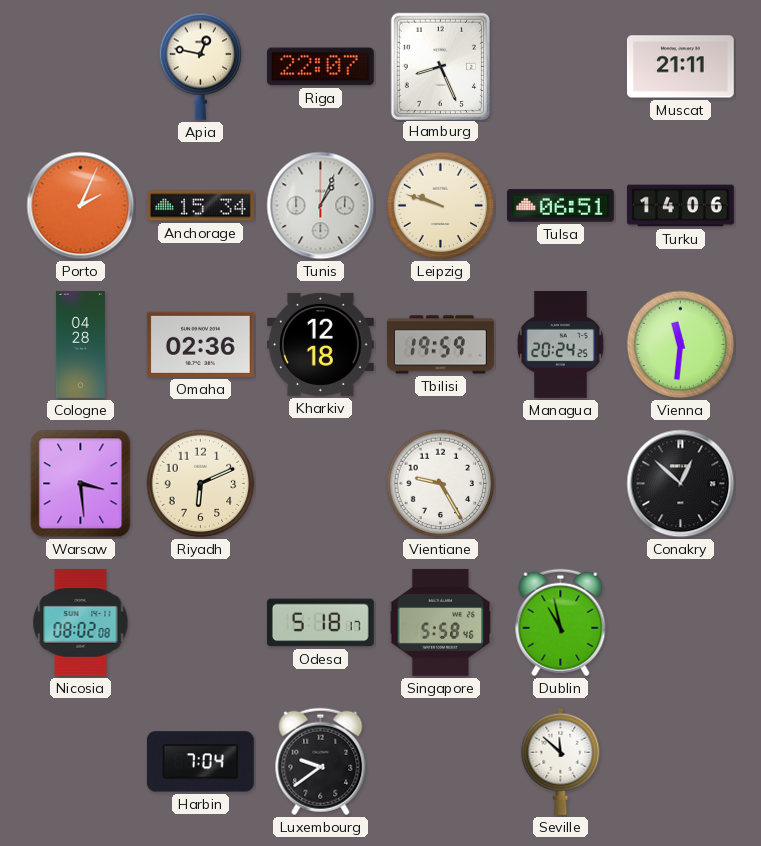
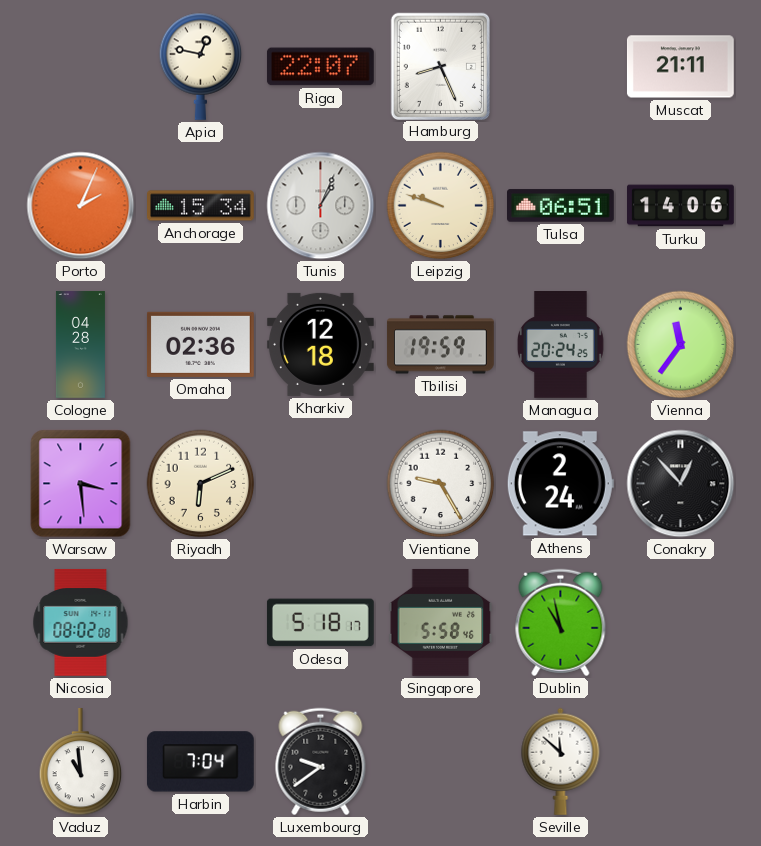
Vienna: 11:31 -> 11:36
Athens: none -> 2:24
Conakry: 12:52 -> 12:53
Vaduz: none -> 10:59
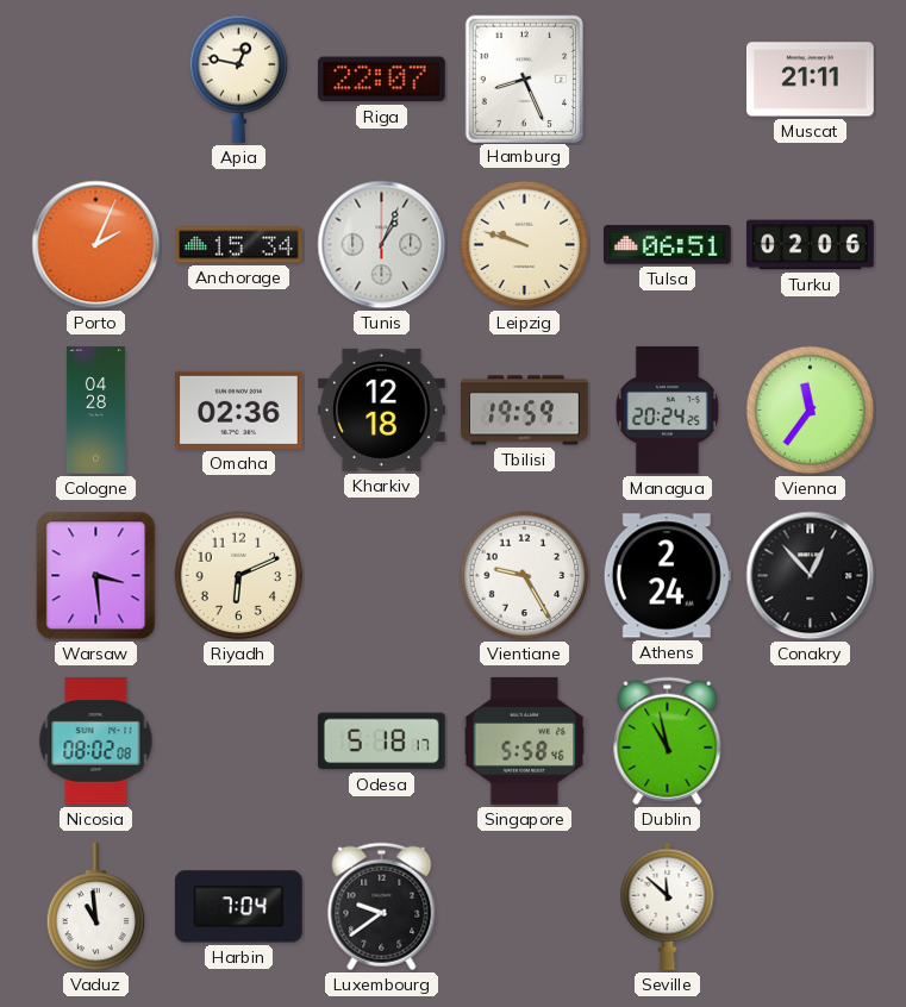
Turku: 14:06 -> 02:06
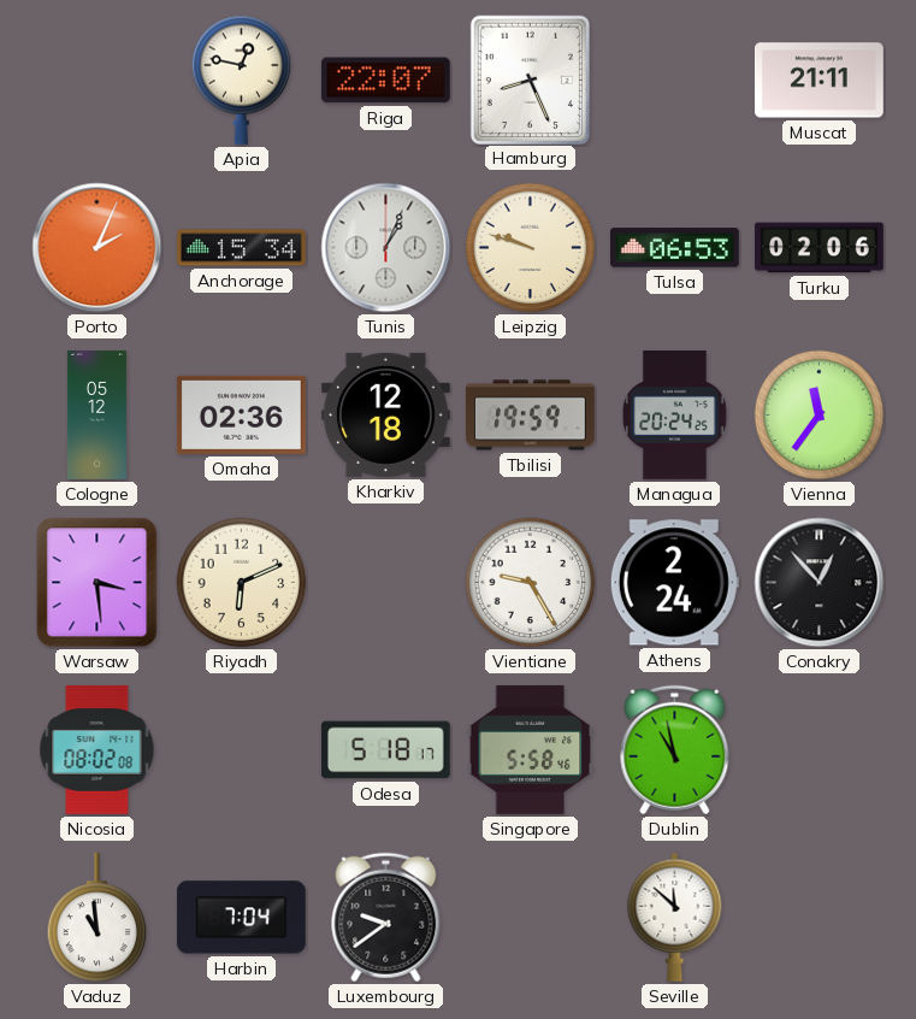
Tulsa: 06:51 -> 06:53
Cologne: 04:28 -> 05:12
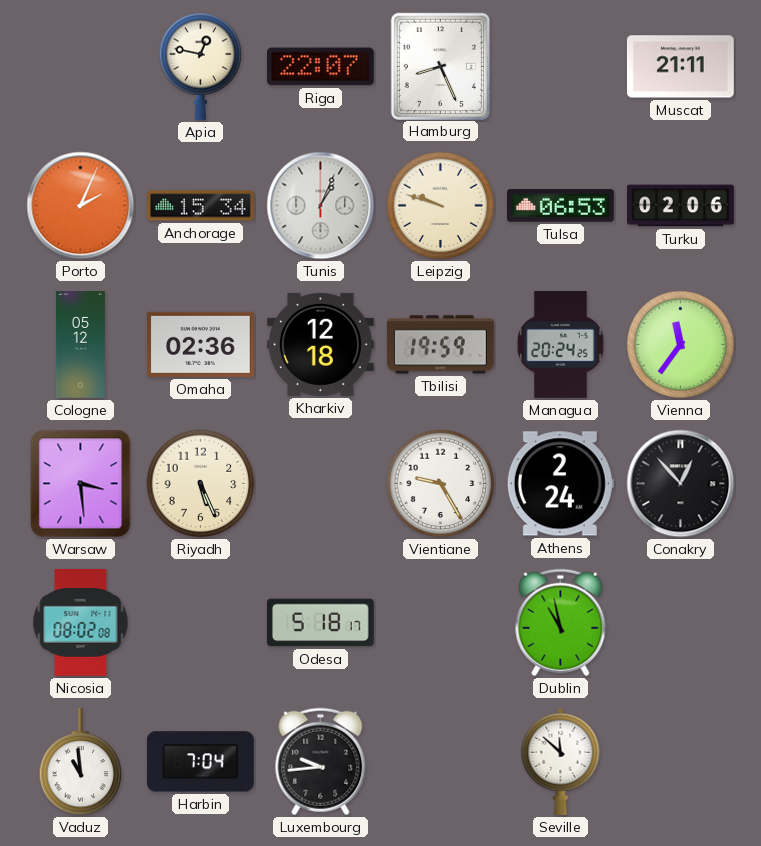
Riyadh: 6:11 -> 5:26
Singapore: 5:58 -> none
Luxembourg: 9:39 -> 9:44
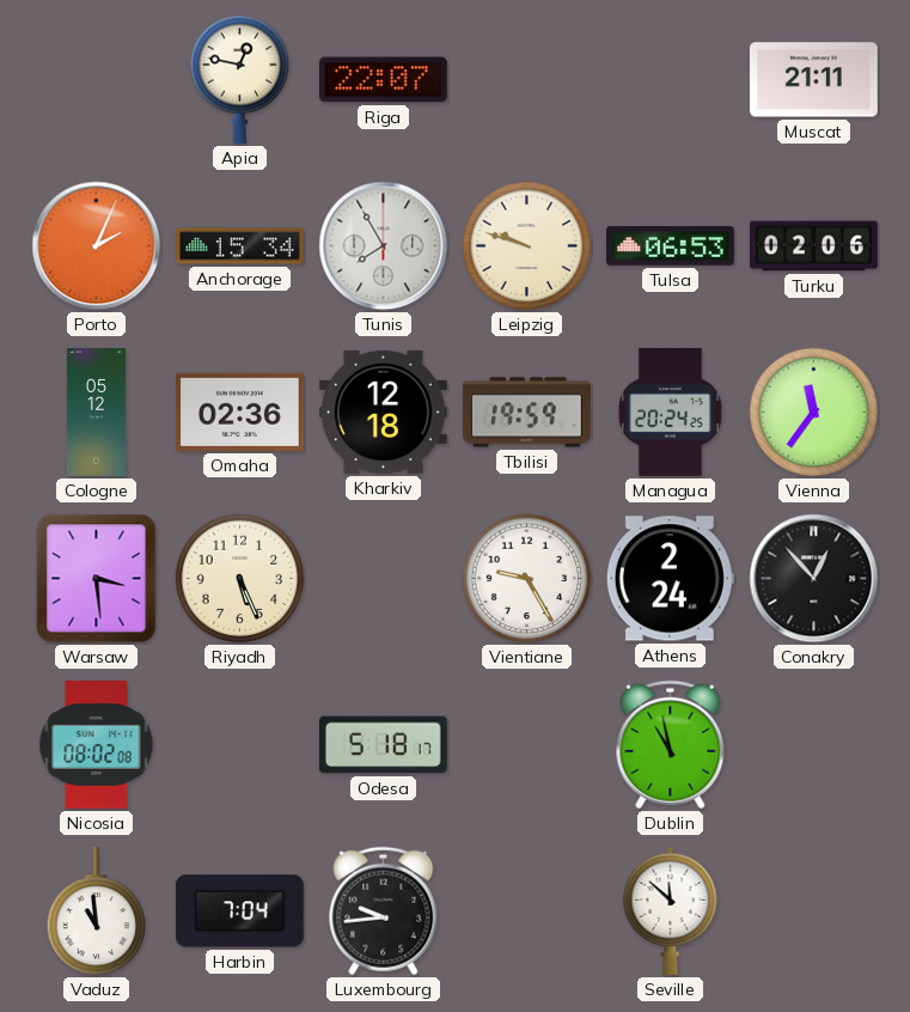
Hamburg: 8:26 -> none
Tunis: 1:04 -> 7:55
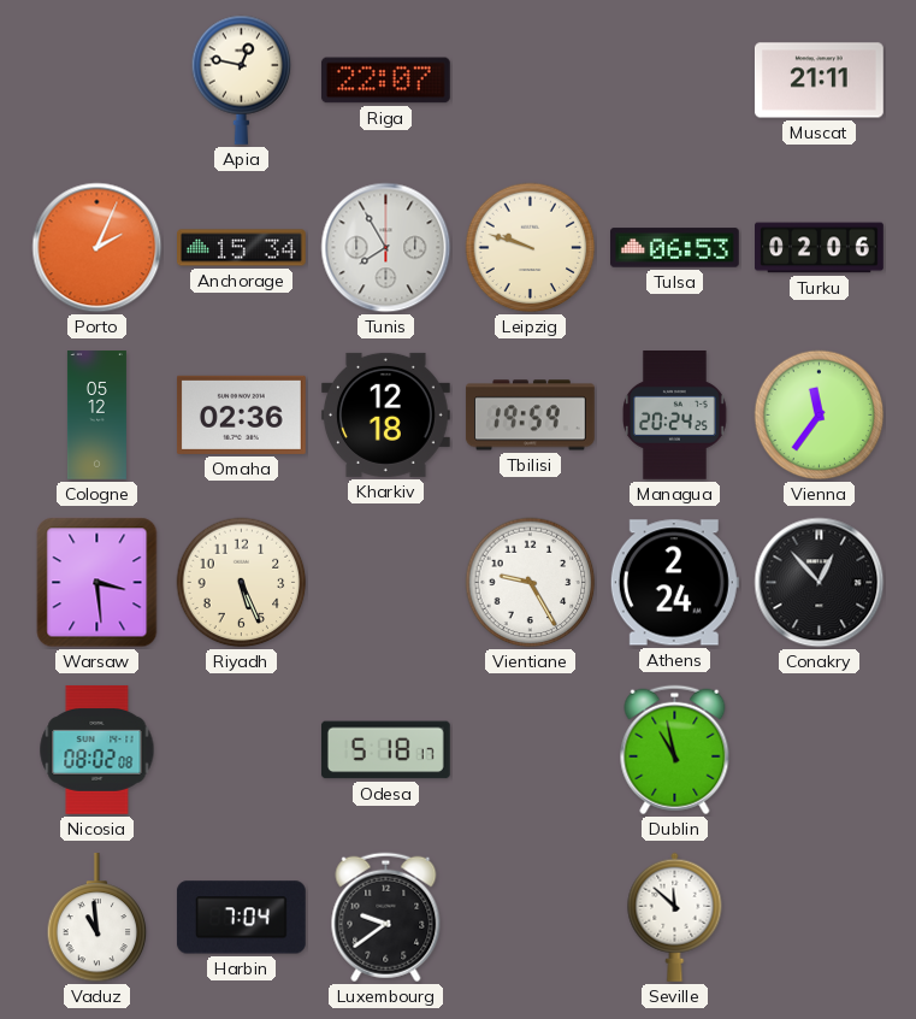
Luxembourg: 9:44 -> 9:39
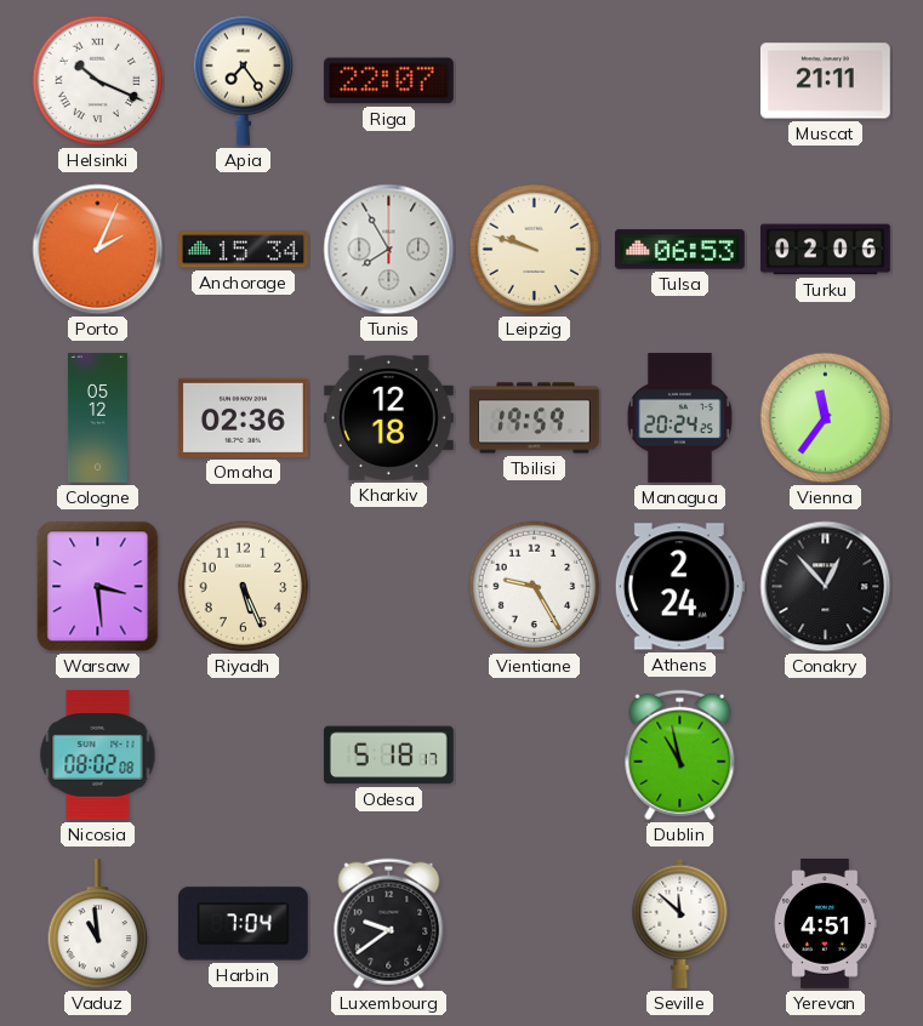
Helsinki: none -> 10:19
Apia: 12:47 -> 7:24
Yerevan: none -> 4:51
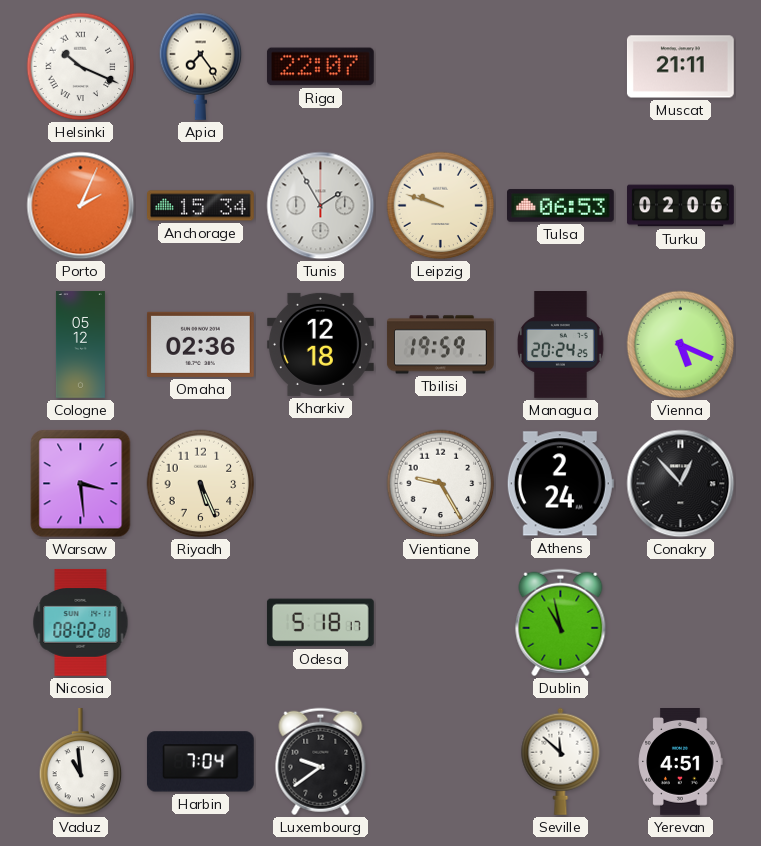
Tunis: 7:55 -> 1:55
Vienna: 11:36 -> 5:19
